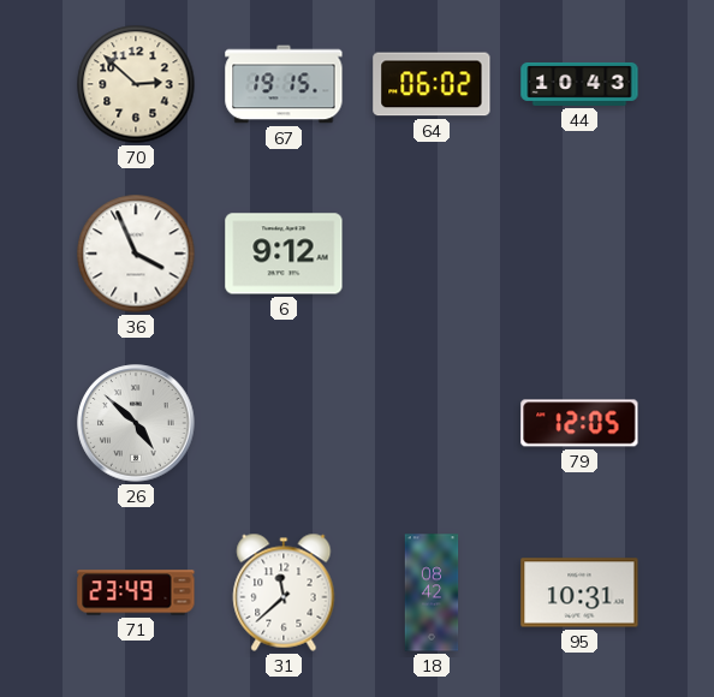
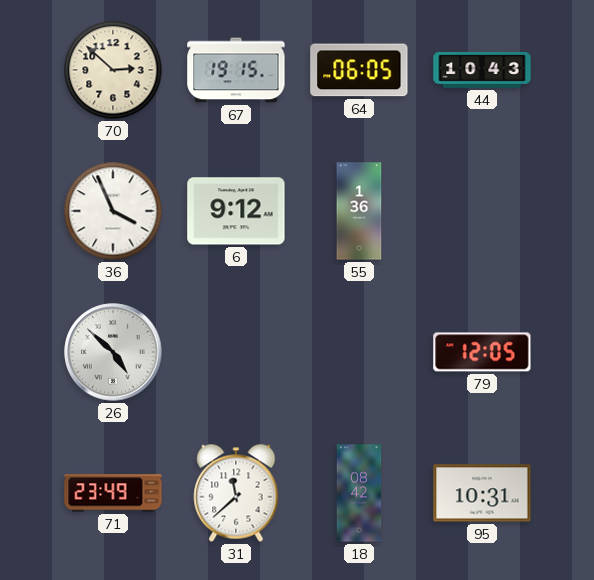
64: 06:02 -> 06:05
55: none -> 1:36
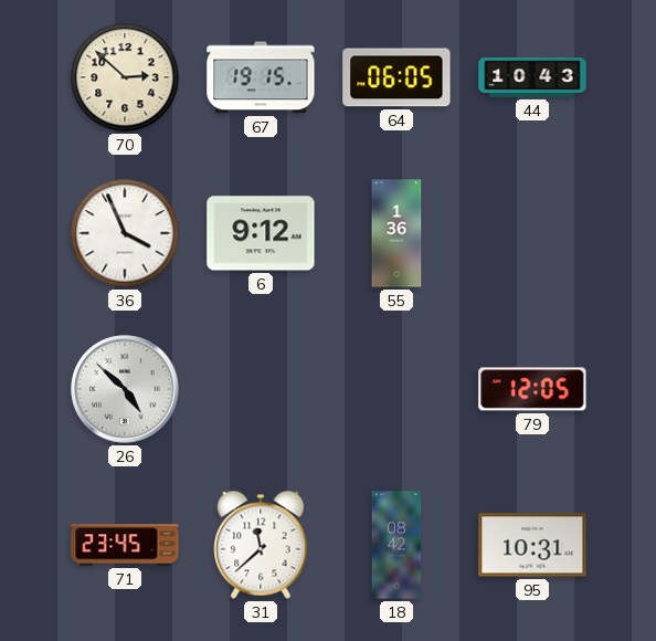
71: 23:49 -> 23:45
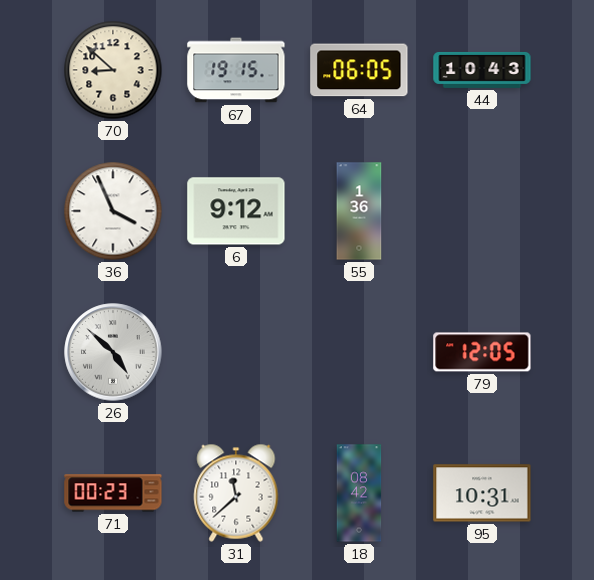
70: 2:52 -> 8:52
71: 23:45 -> 00:23
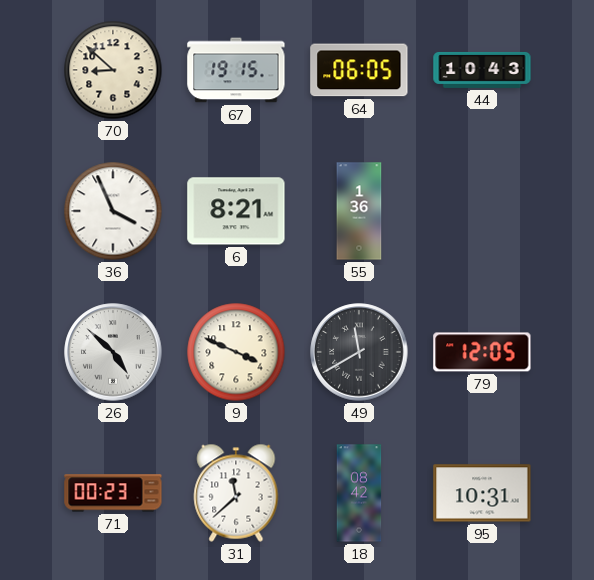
6: 9:12 -> 8:21
9: none -> 3:49
49: none -> 11:40
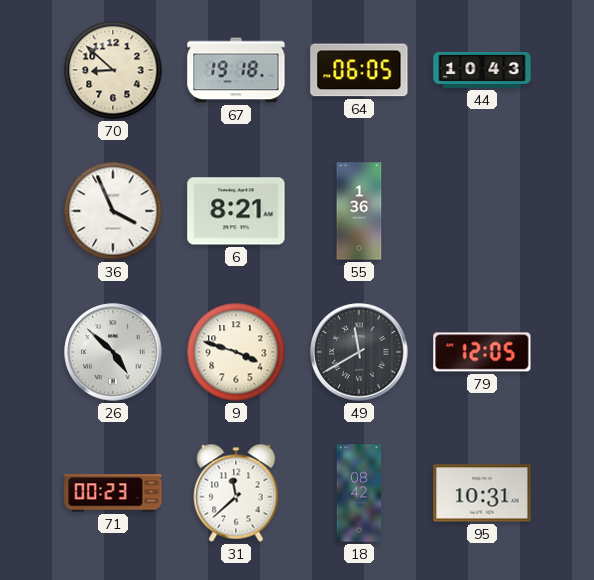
67: 19:15 -> 19:18
9: 3:49 -> 3:48
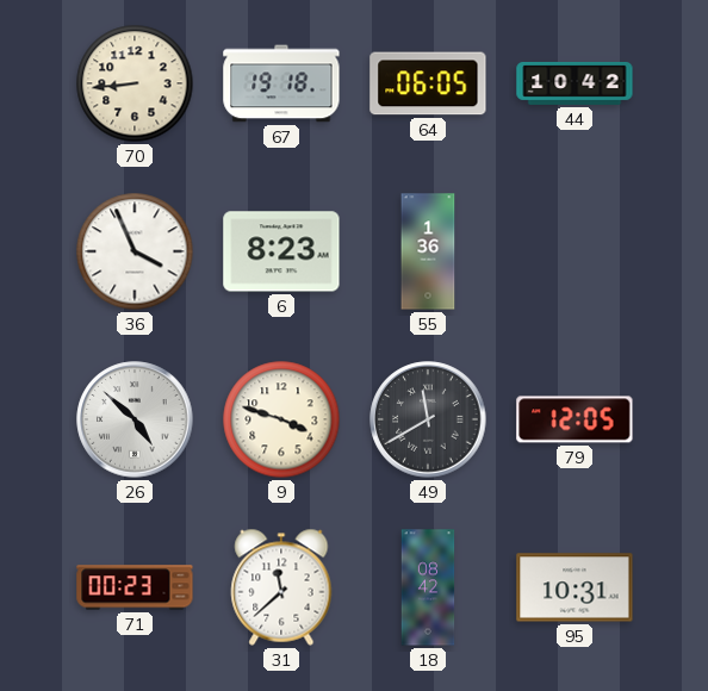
70: 8:52 -> 8:44
44: 10:43 -> 10:42
6: 8:21 -> 8:23
